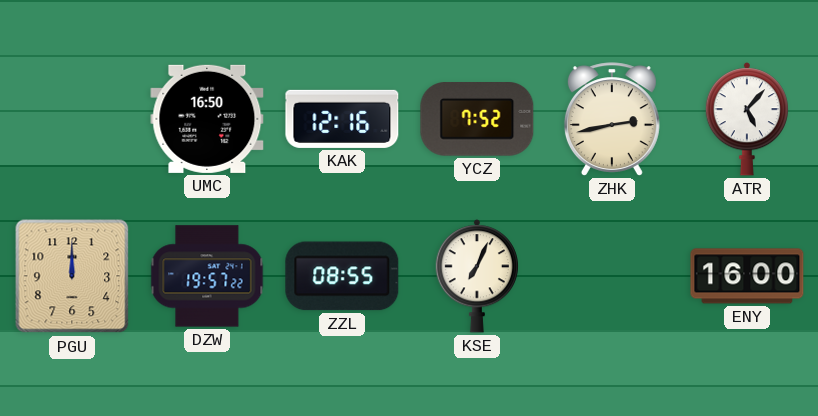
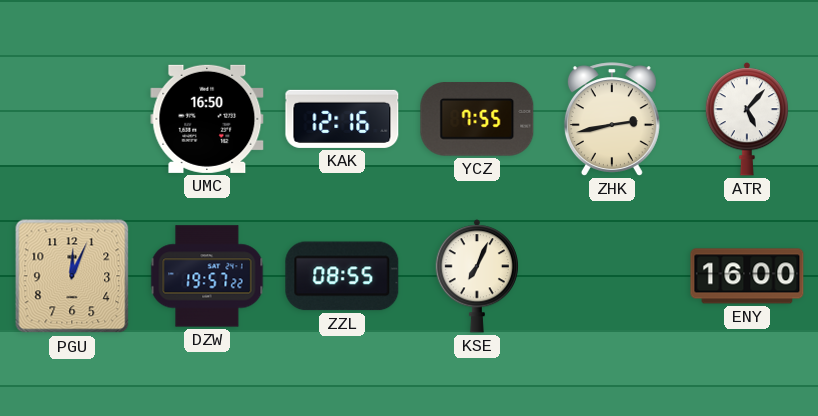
YCZ: 7:52 -> 7:55
PGU: 12:00 -> 12:04
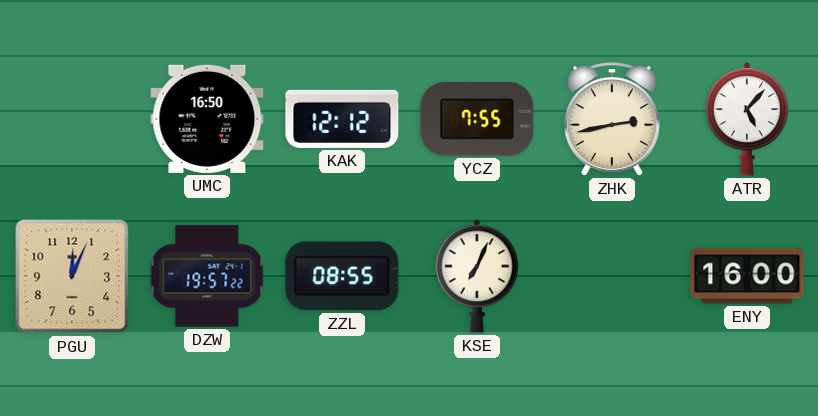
KAK: 12:16 -> 12:12
